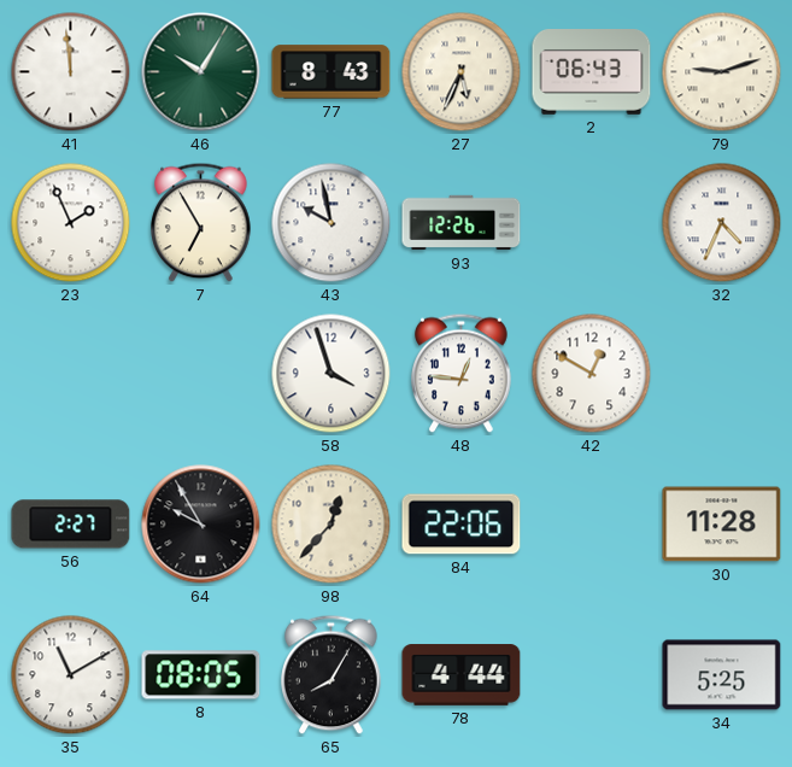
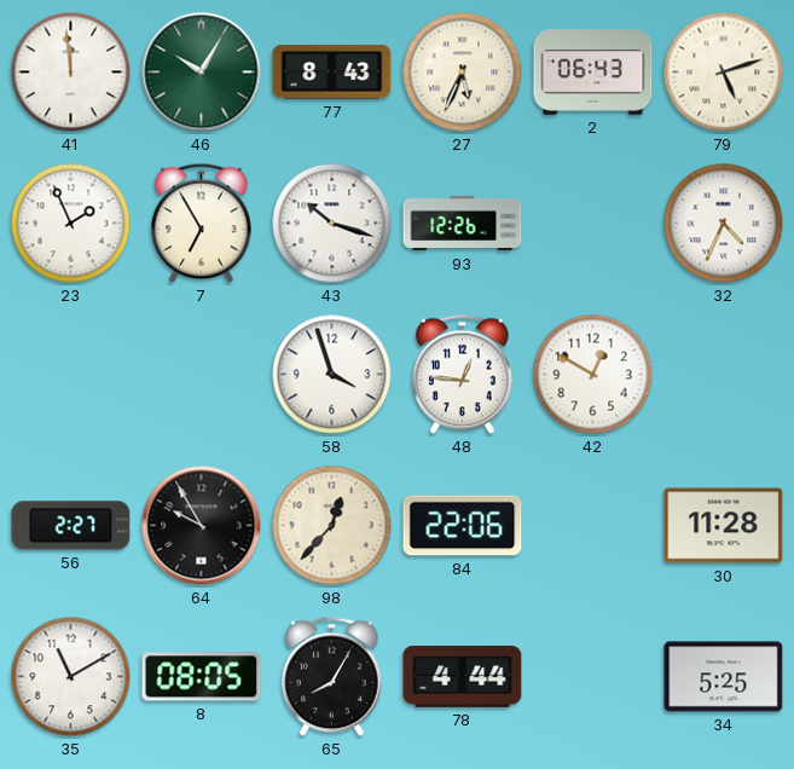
79: 9:12 -> 5:12
43: 9:58 -> 10:18
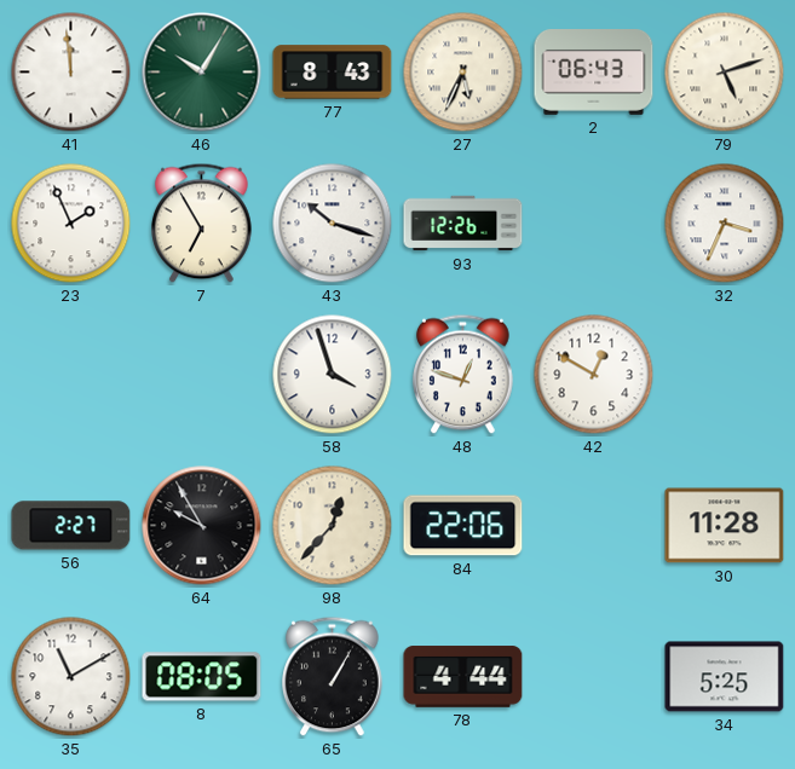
32: 4:34 -> 3:34
48: 12:46 -> 12:48
65: 8:05 -> 1:05
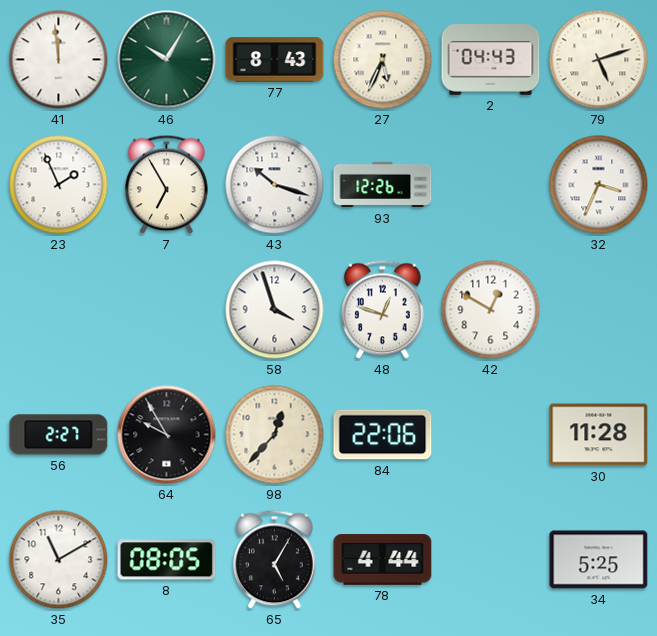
2: 06:43 -> 04:43
65: 1:05 -> 5:05
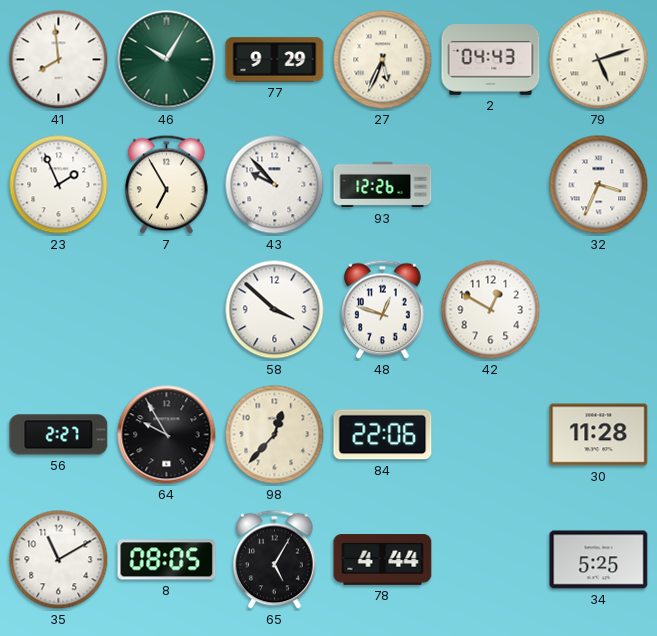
41: 11:59 -> 7:59
77: 8:43 -> 9:29
43: 10:18 -> 9:53
58: 3:57 -> 3:52
